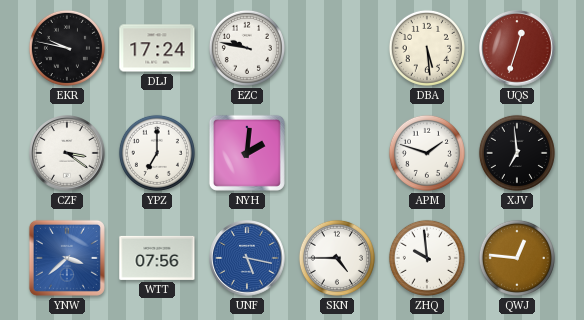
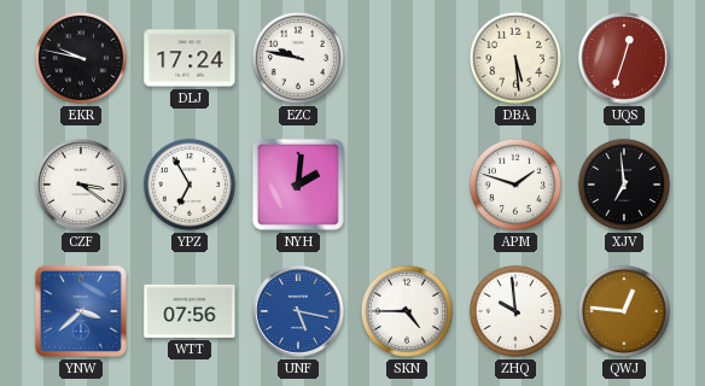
YPZ: 7:00 -> 6:55
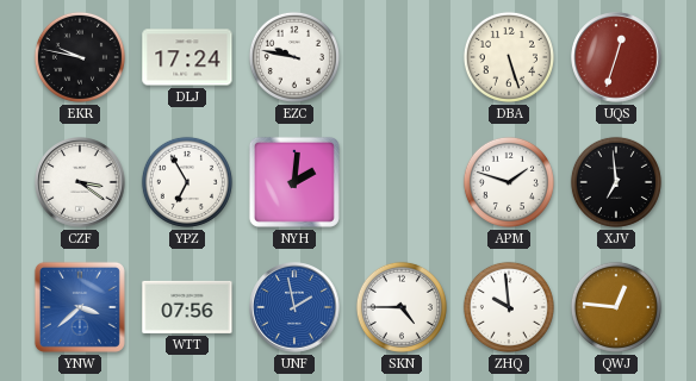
DBA: 5:29 -> 5:27
UNF: 5:17 -> 1:58
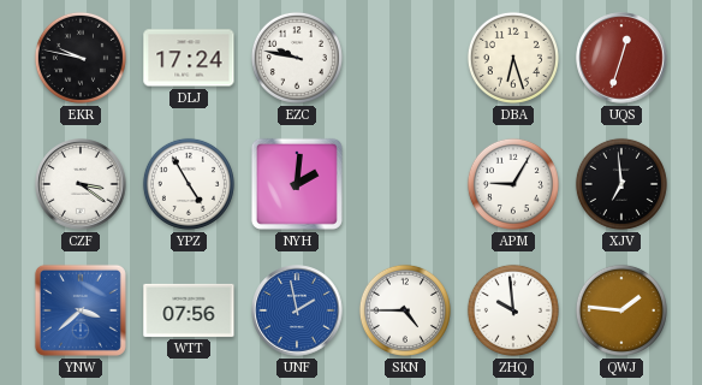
DBA: 5:27 -> 6:27
YPZ: 6:55 -> 4:55
APM: 1:48 -> 9:05
QWJ: 12:46 -> 1:46
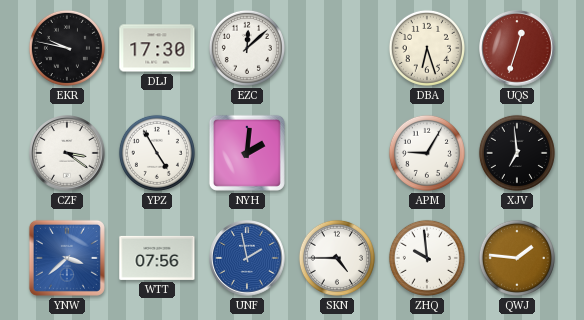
DLJ: 17:24 -> 17:30
EZC: 9:47 -> 12:08
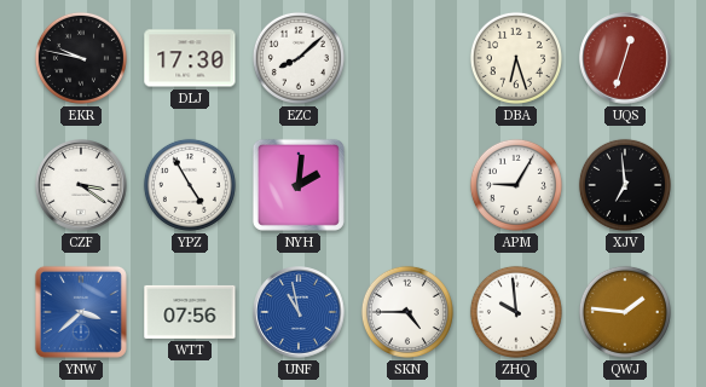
EZC: 12:08 -> 8:08
UNF: 1:58 -> 10:58
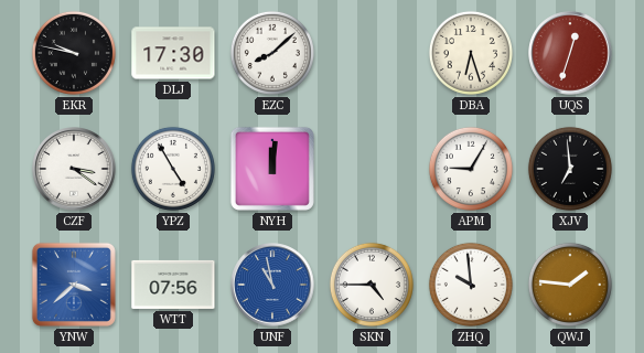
NYH: 2:01 -> 12:01
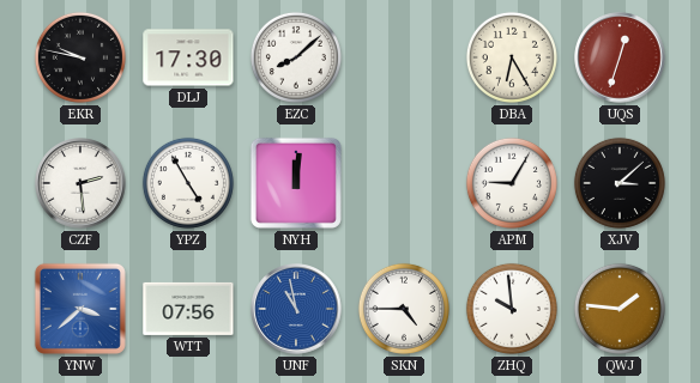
DBA: 6:27 -> 6:25
CZF: 3:21 -> 2:29
XJV: 6:59 -> 3:08
